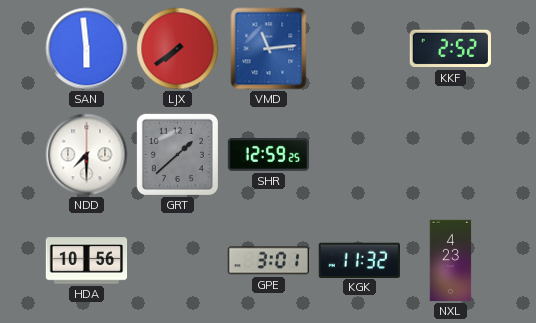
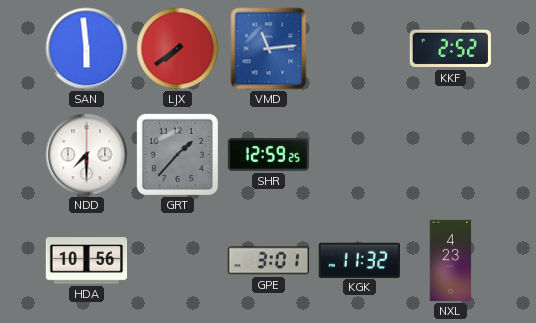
GRT: 1:38 -> 1:37
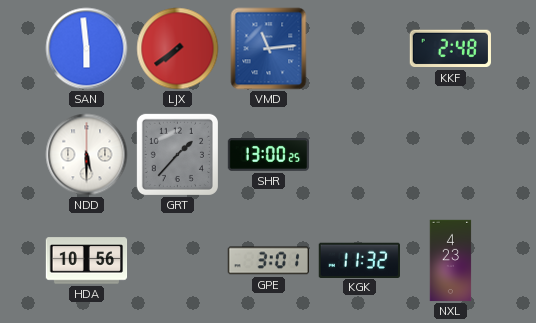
KKF: 2:52 -> 2:48
NDD: 7:30 -> 5:30
SHR: 12:59 -> 13:00
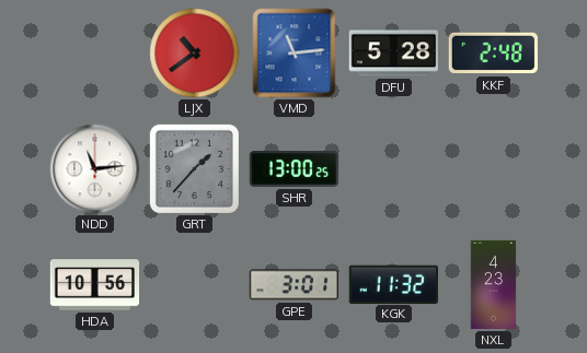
SAN: 5:59 -> none
LJX: 7:39 -> 10:39
DFU: none -> 5:28
NDD: 5:30 -> 11:14
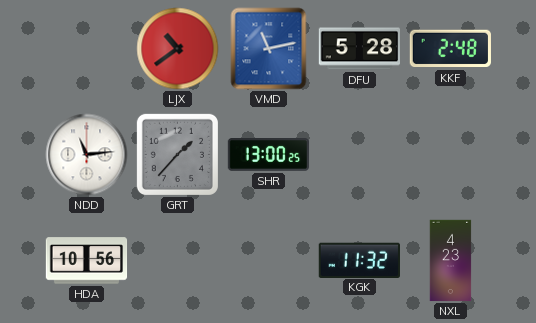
VMD: 11:14 -> 11:13
GPE: 3:01 -> none
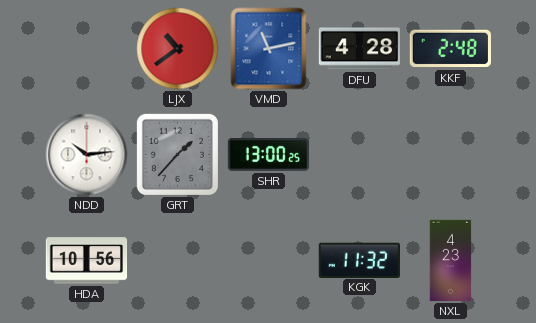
DFU: 5:28 -> 4:28
NDD: 11:14 -> 10:14
